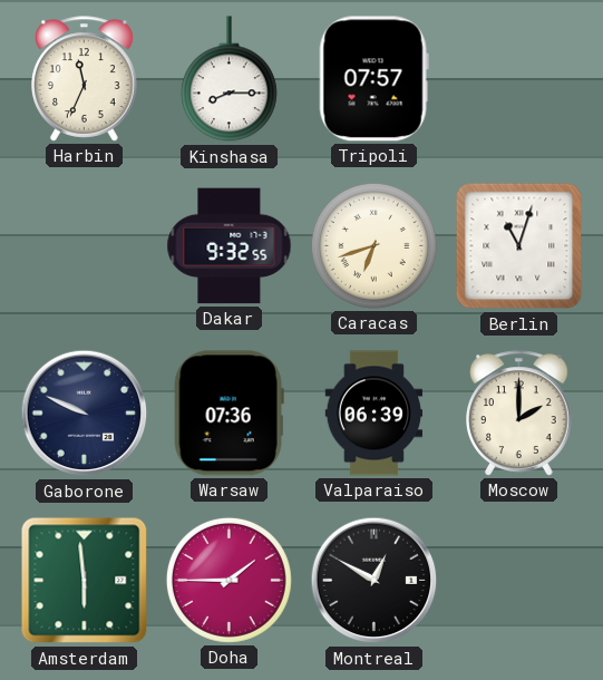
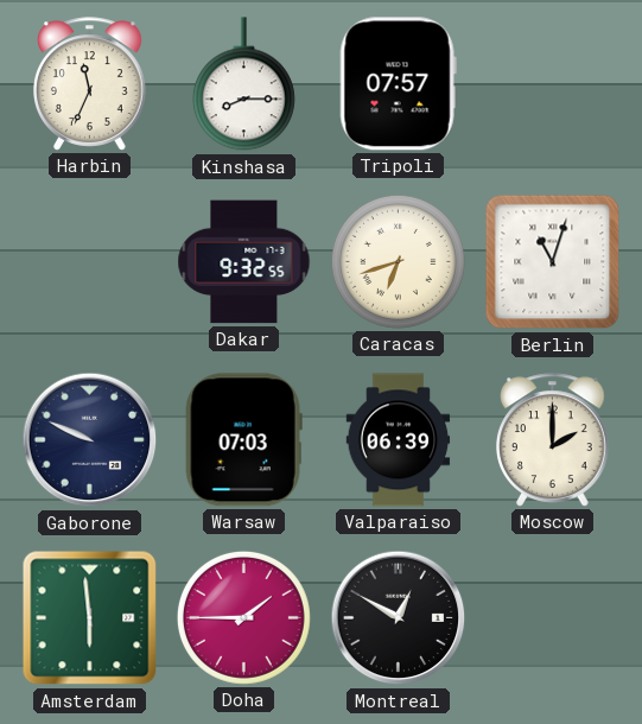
Warsaw: 07:36 -> 07:03
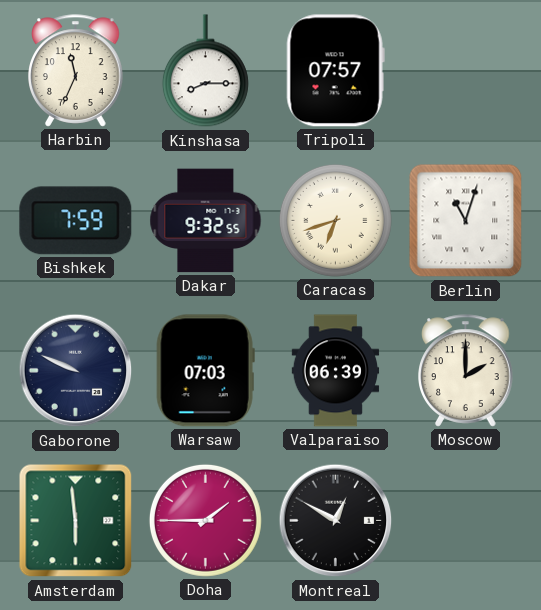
Bishkek: none -> 7:59
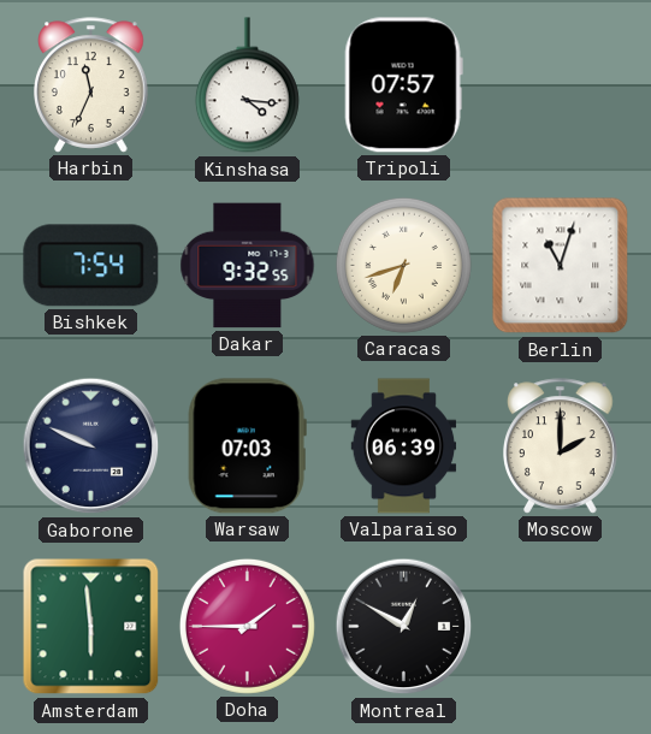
Kinshasa: 8:15 -> 4:16
Bishkek: 7:59 -> 7:54
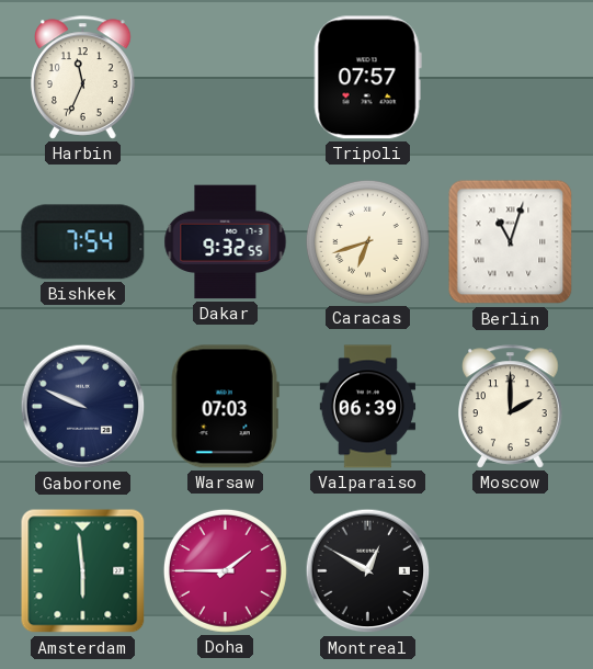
Kinshasa: 4:16 -> none
